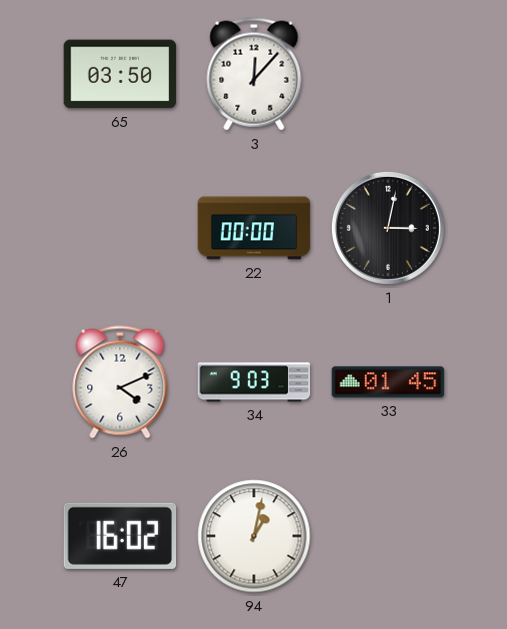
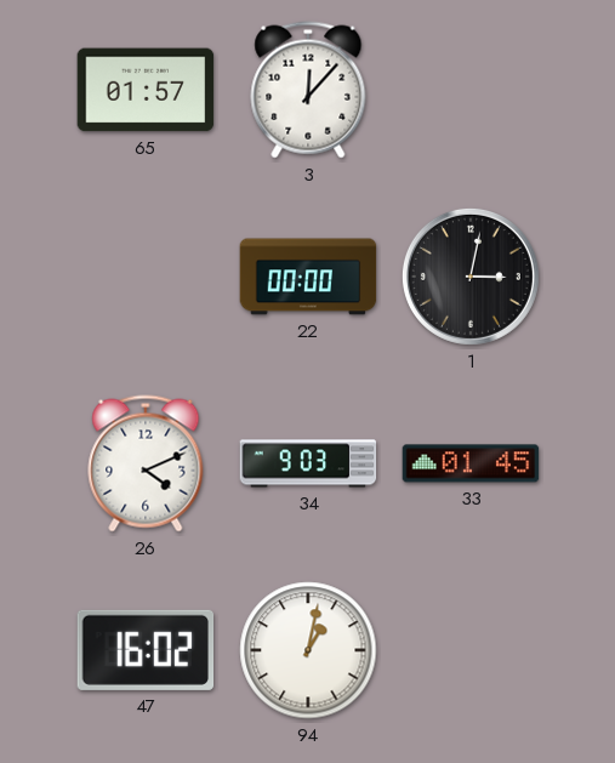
65: 03:50 -> 01:57
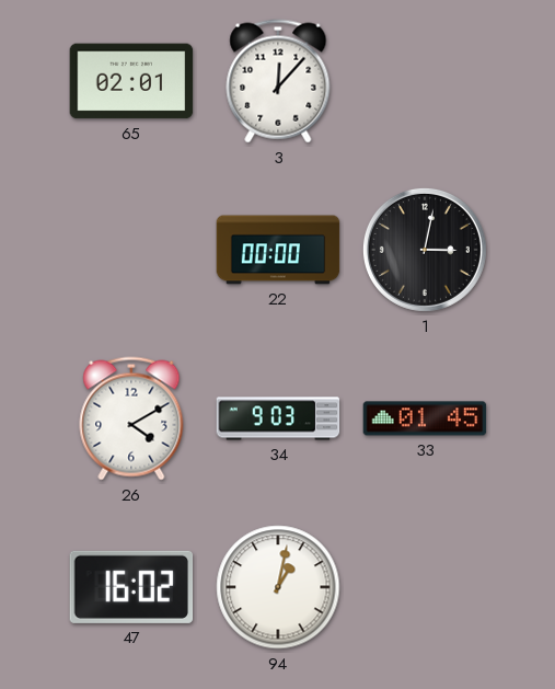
65: 01:57 -> 02:01
26: 4:11 -> 4:10
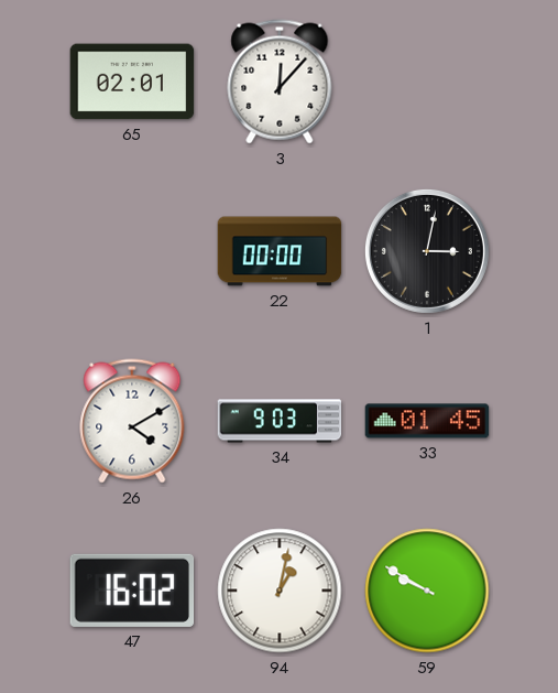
59: none -> 9:50
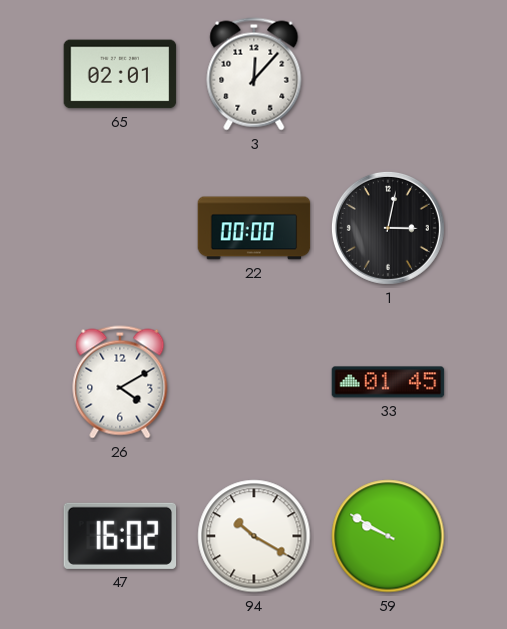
34: 9:03 -> none
94: 1:02 -> 10:20
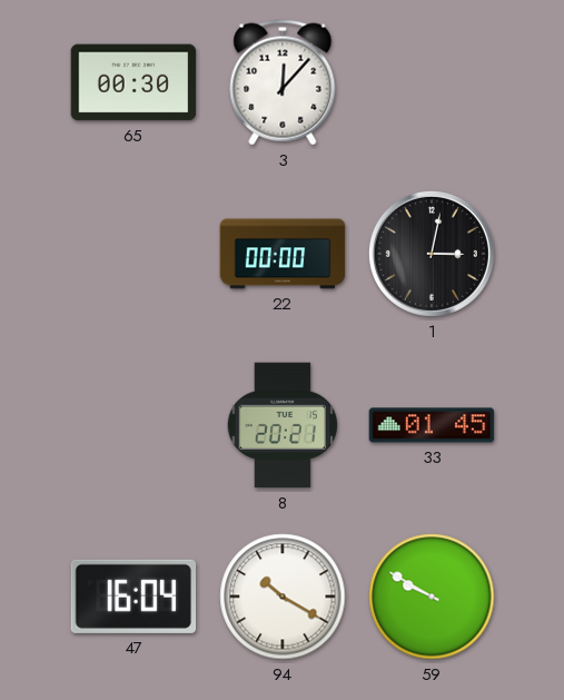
65: 02:01 -> 00:30
26: 4:10 -> none
8: none -> 20:21
47: 16:02 -> 16:04
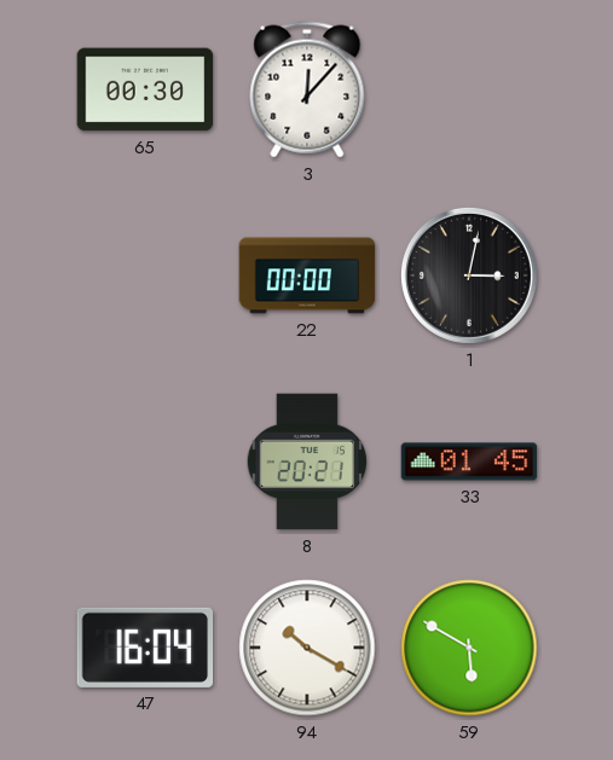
59: 9:50 -> 5:50
